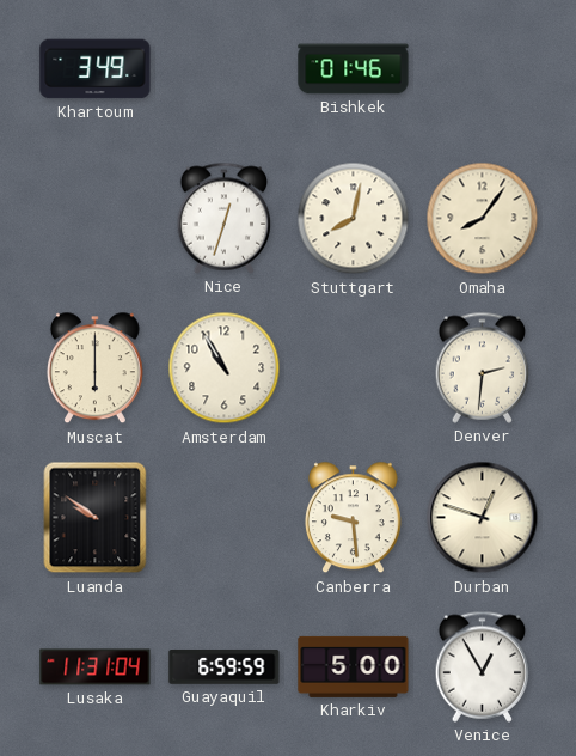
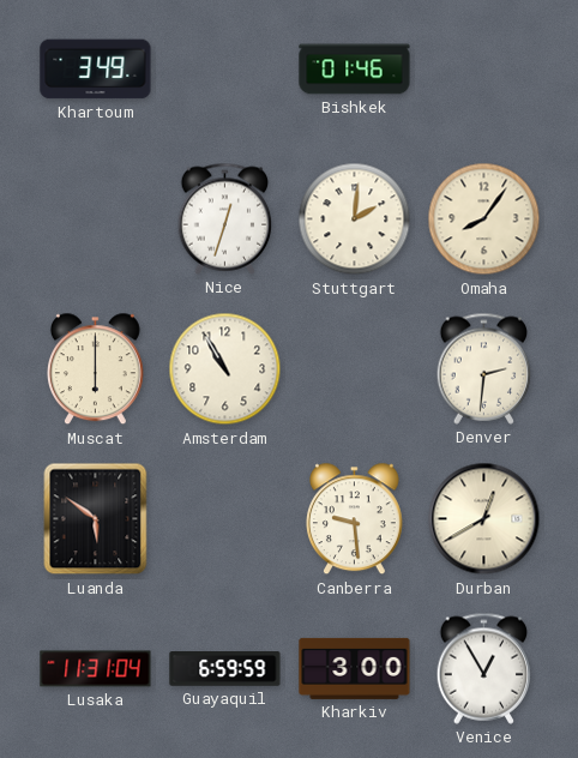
Stuttgart: 8:02 -> 2:01
Luanda: 9:51 -> 5:51
Durban: 12:48 -> 12:40
Kharkiv: 5:00 -> 3:00
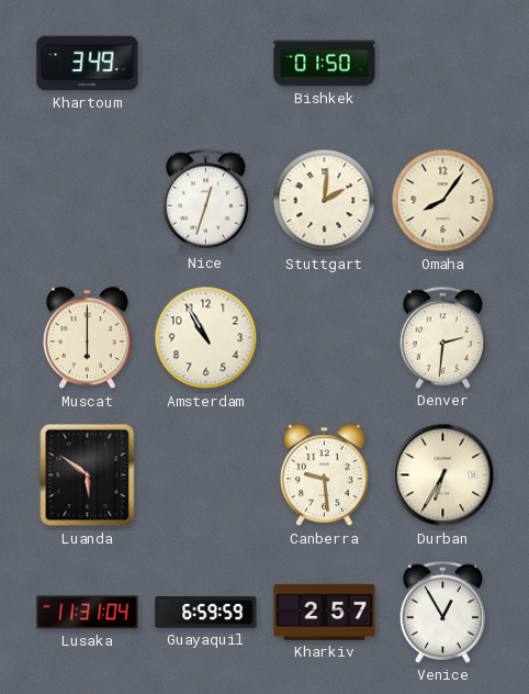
Bishkek: 01:46 -> 01:50
Durban: 12:40 -> 6:35
Kharkiv: 3:00 -> 2:57
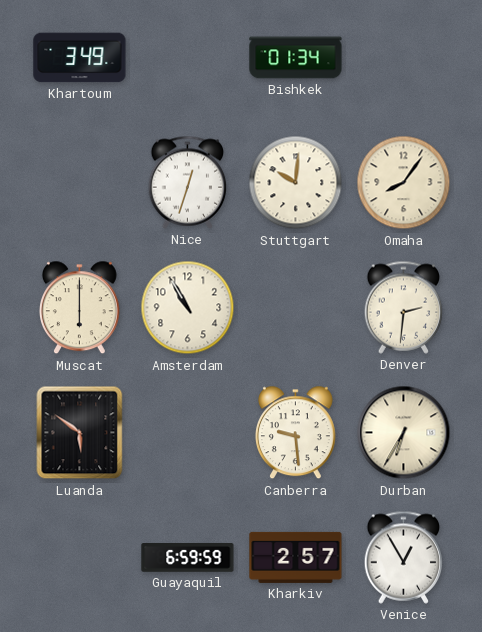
Bishkek: 01:50 -> 01:34
Stuttgart: 2:01 -> 10:01
Lusaka: 11:31 -> none
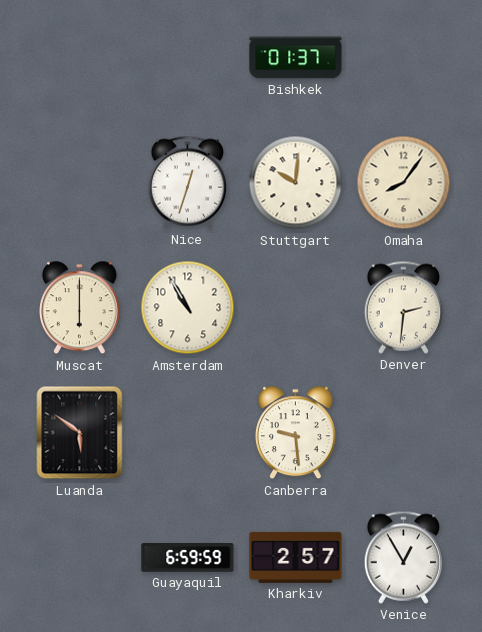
Khartoum: 3:49 -> none
Bishkek: 01:34 -> 01:37
Durban: 6:35 -> none
